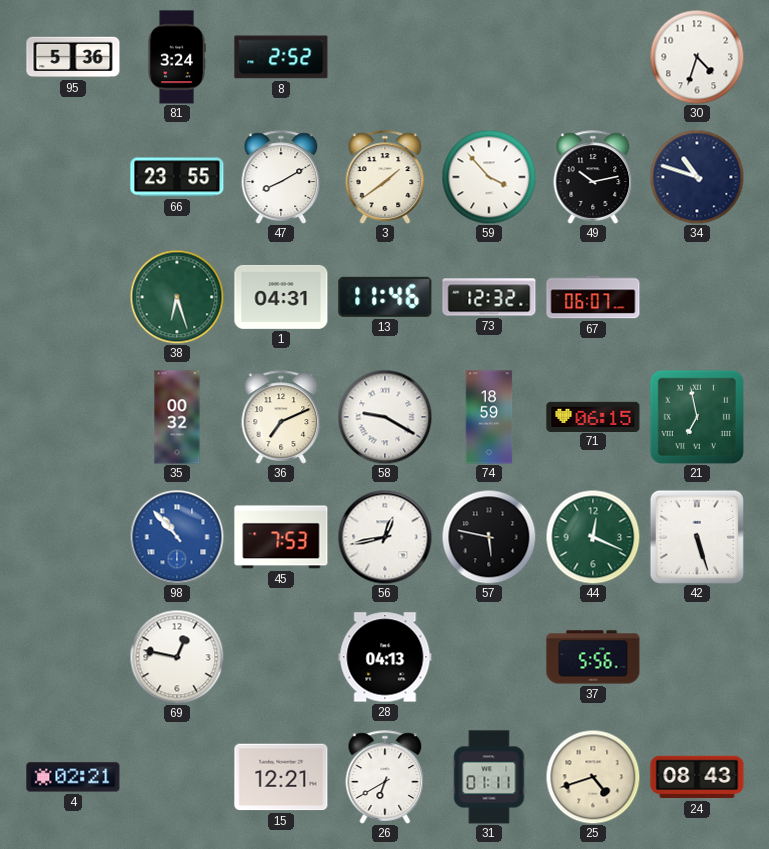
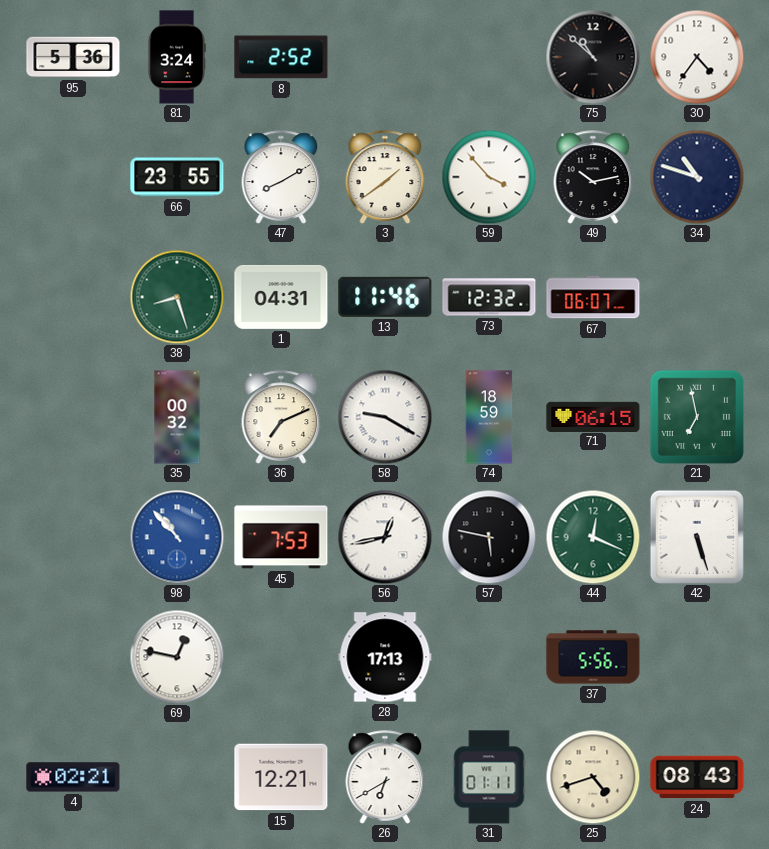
75: none -> 10:52
30: 4:33 -> 4:36
38: 6:27 -> 8:27
28: 04:13 -> 17:13
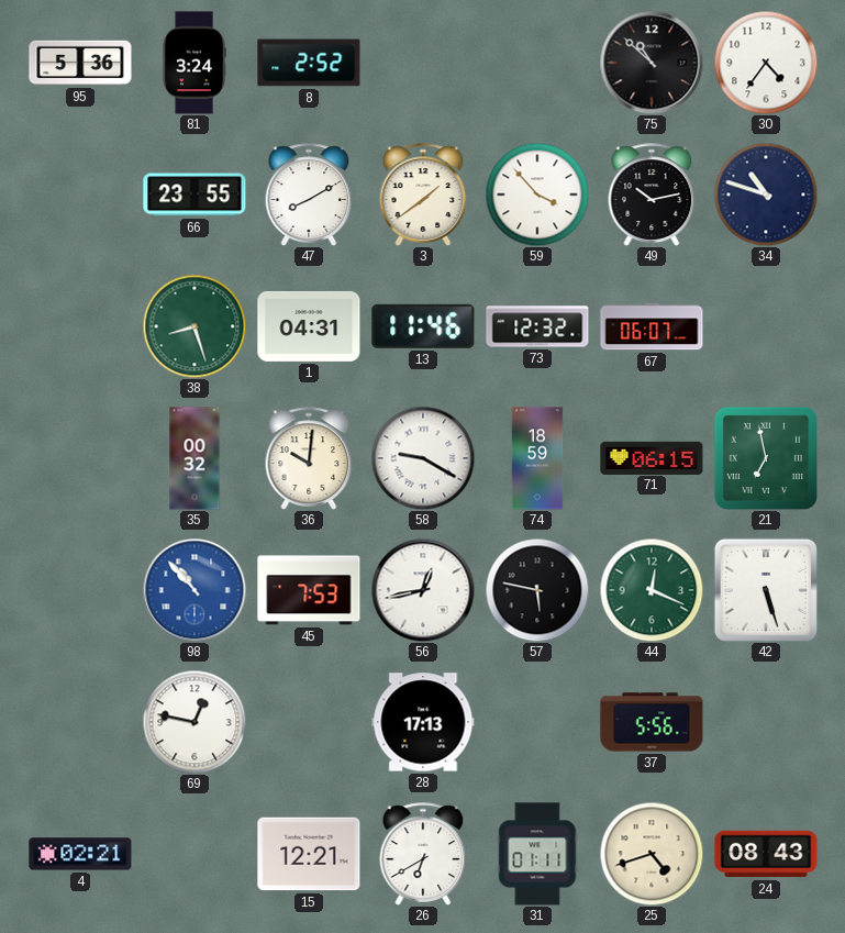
36: 7:11 -> 10:01
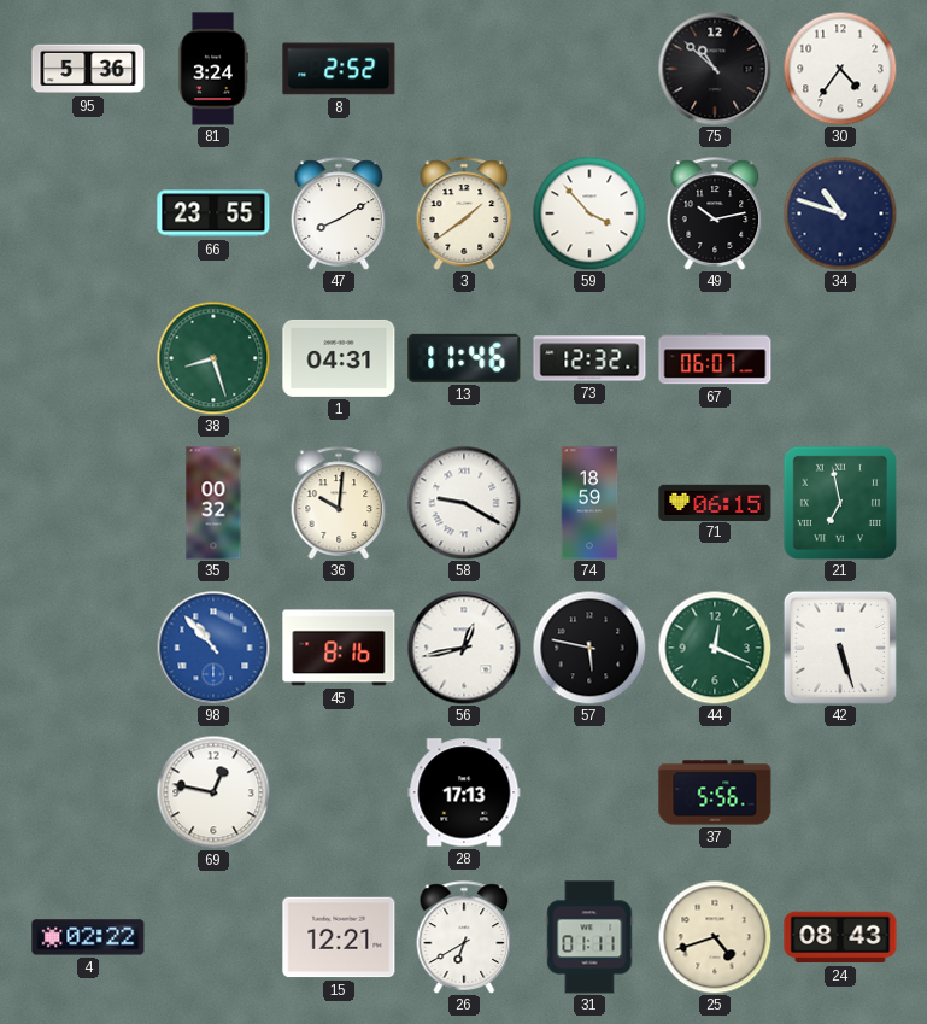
45: 7:53 -> 8:16
4: 02:21 -> 02:22
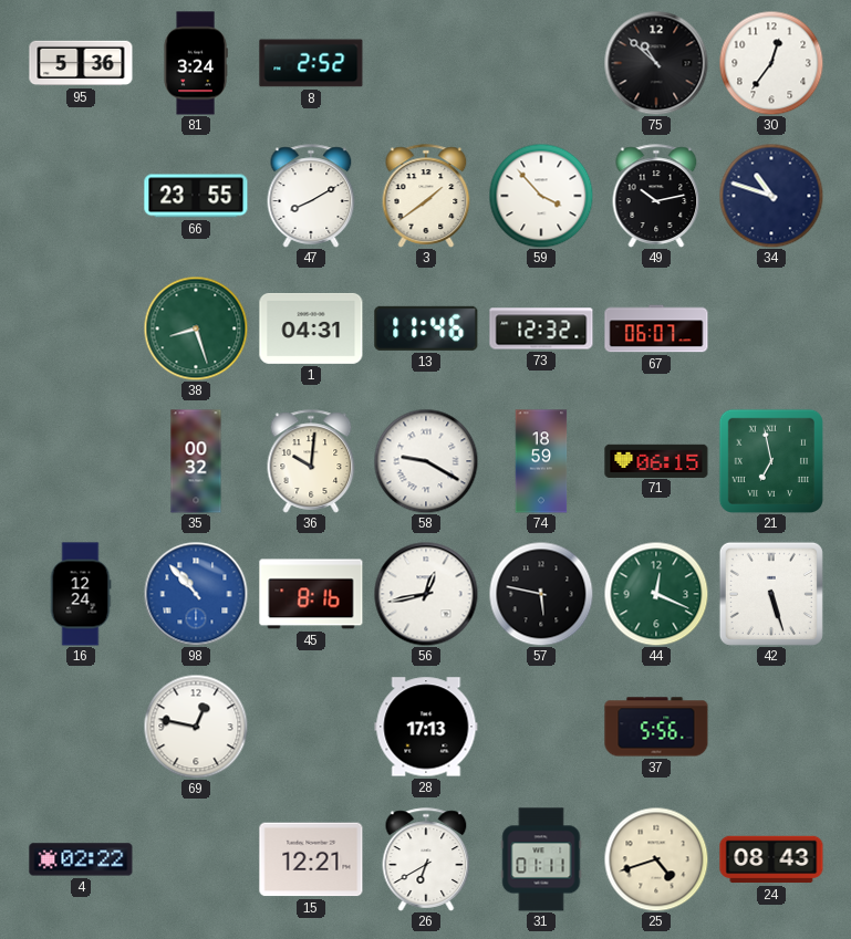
30: 4:36 -> 12:36
16: none -> 12:24
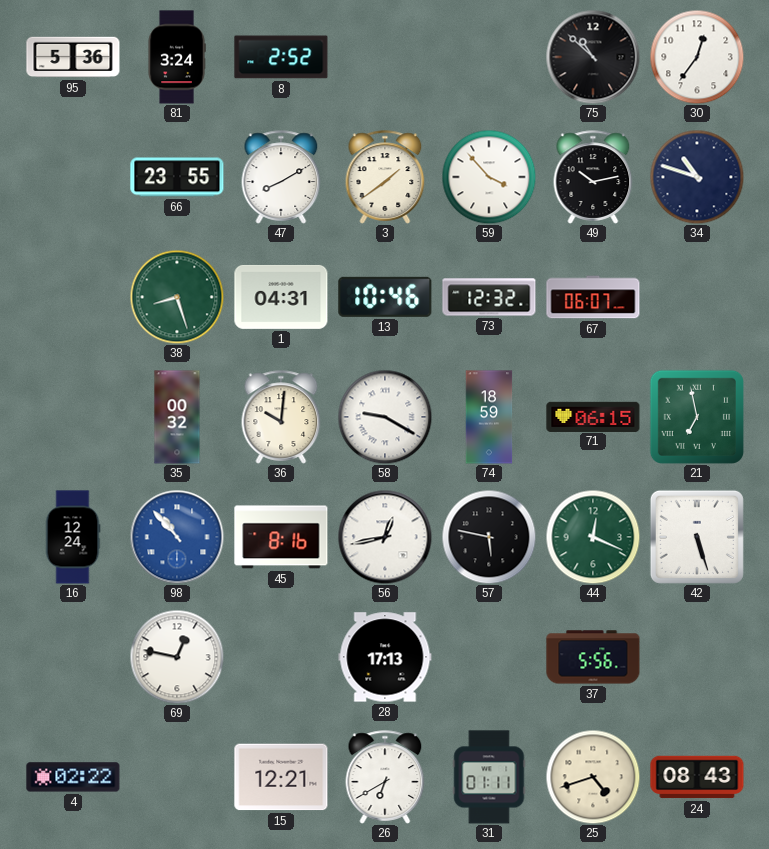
13: 11:46 -> 10:46
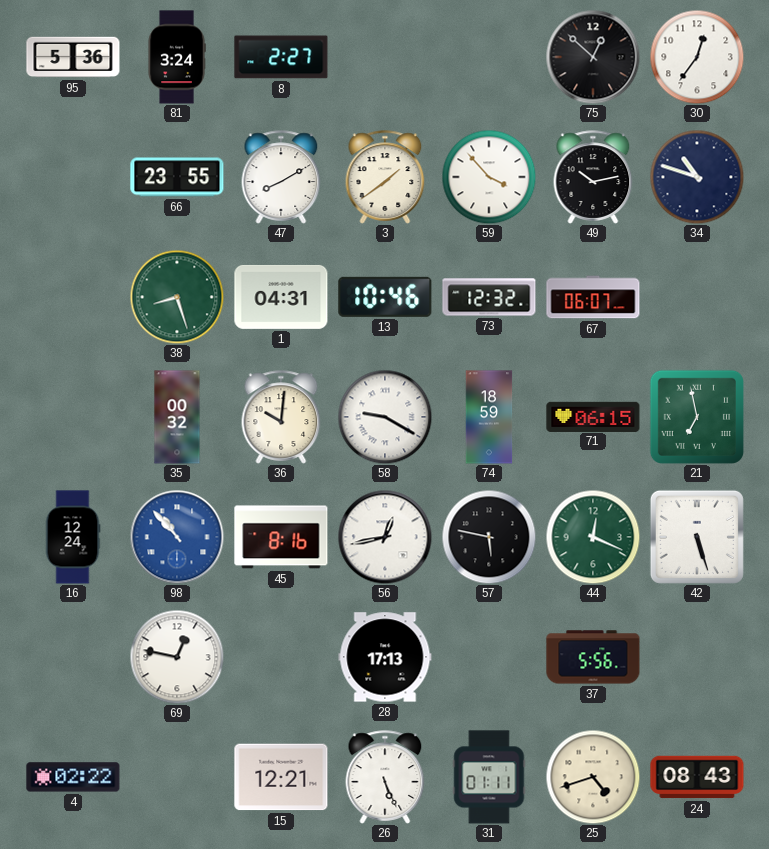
8: 2:52 -> 2:27
75: 10:52 -> 12:52
26: 6:40 -> 5:26
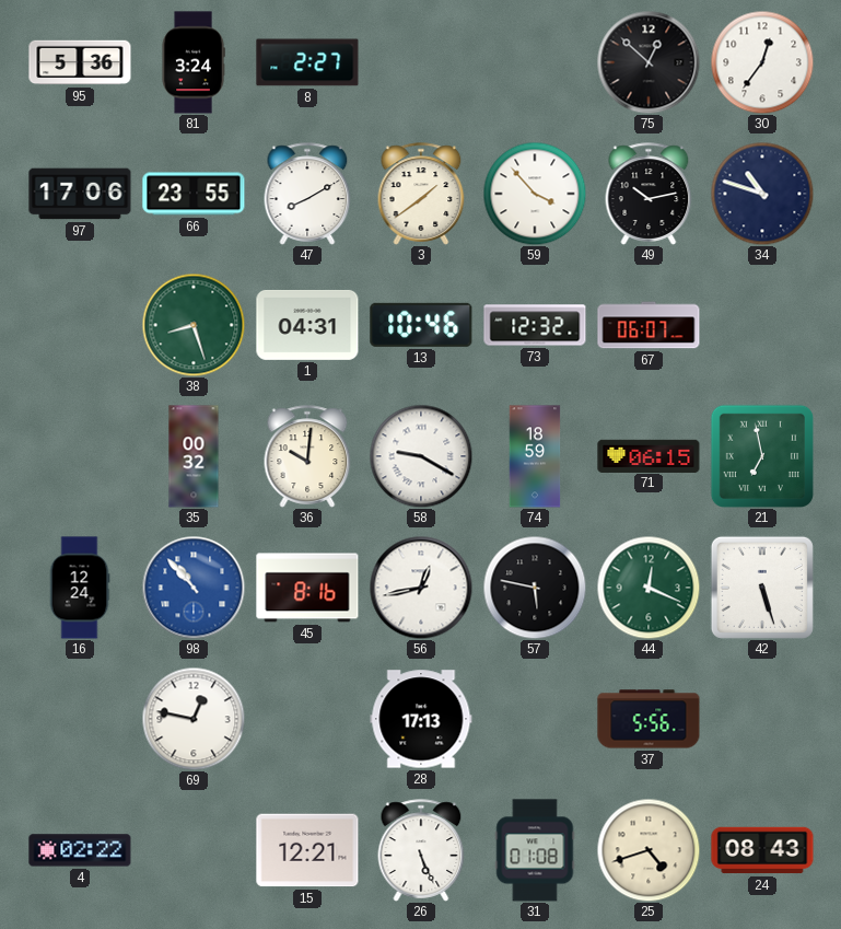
97: none -> 17:06
31: 01:11 -> 01:08
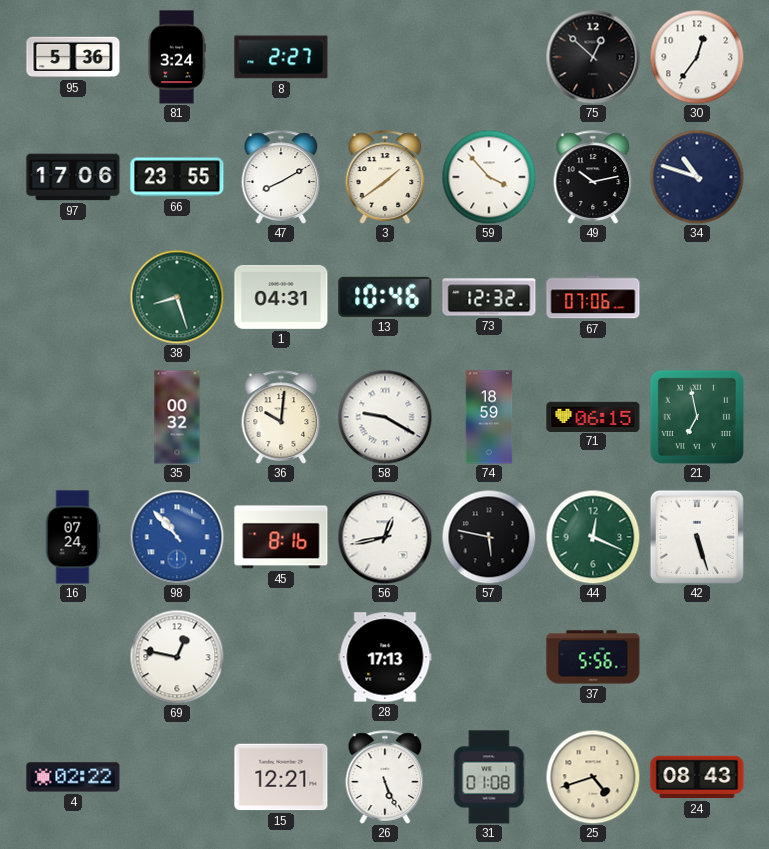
67: 06:07 -> 07:06
16: 12:24 -> 07:24
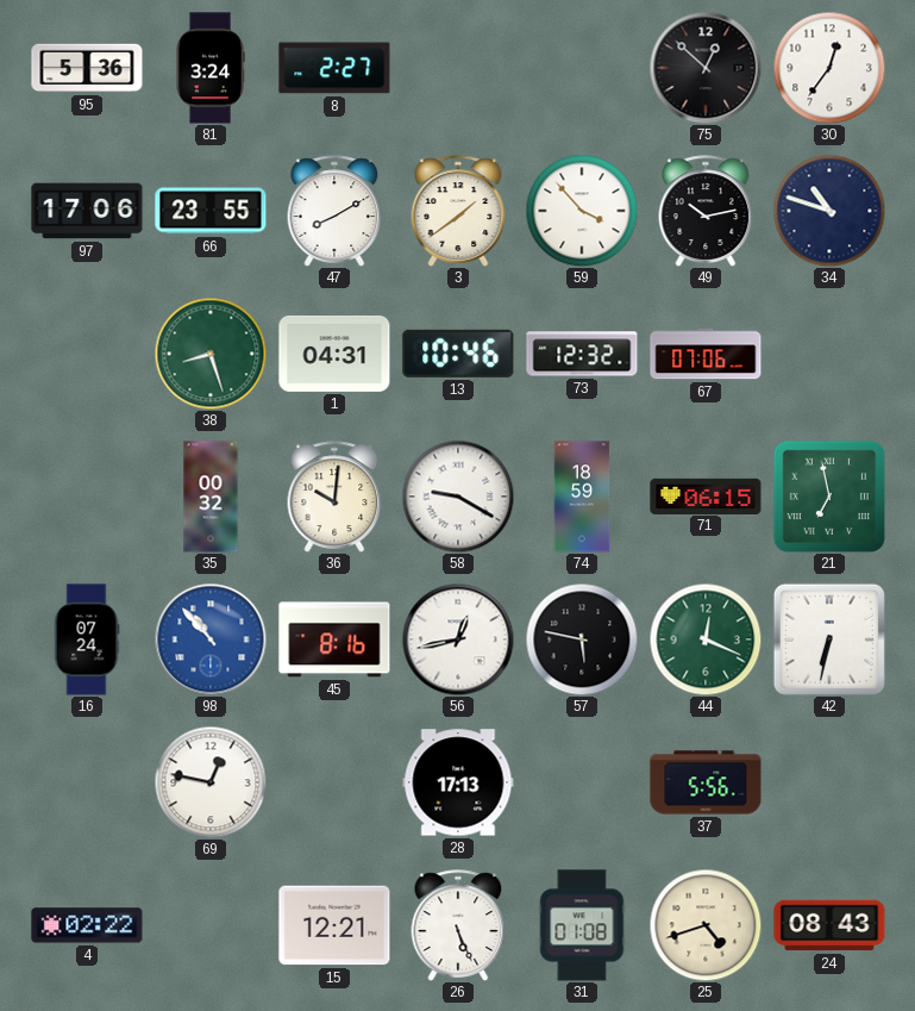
42: 5:27 -> 6:32
